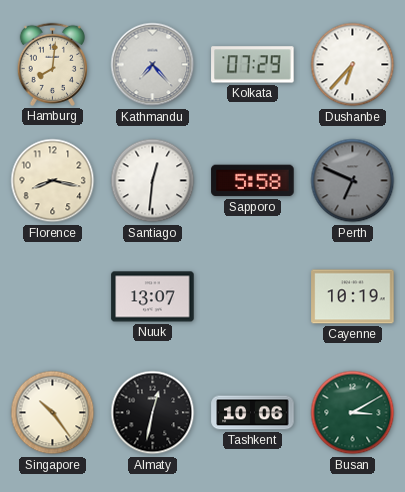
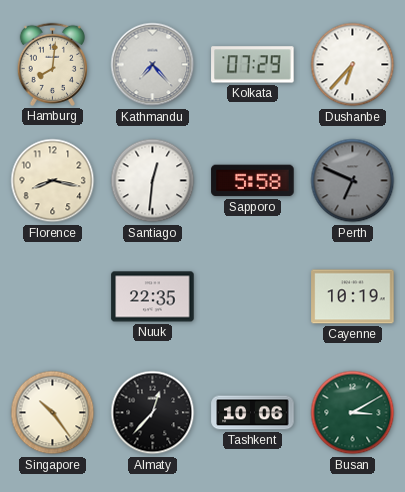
Nuuk: 13:07 -> 22:35
Almaty: 12:32 -> 12:37
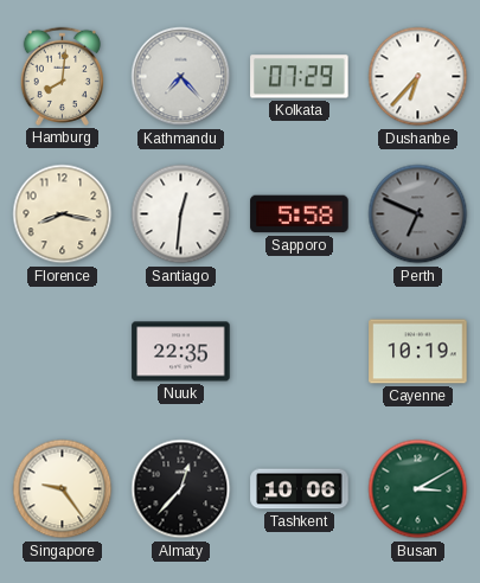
Singapore: 10:24 -> 9:24
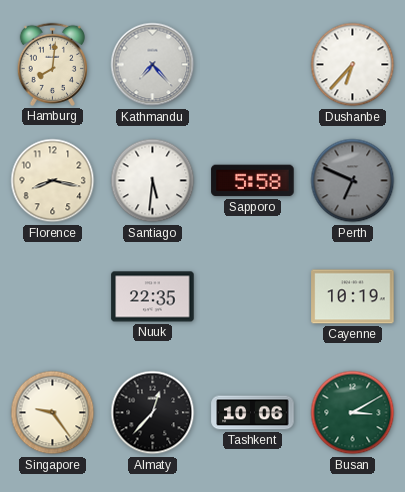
Kolkata: 07:29 -> none
Santiago: 12:31 -> 5:31
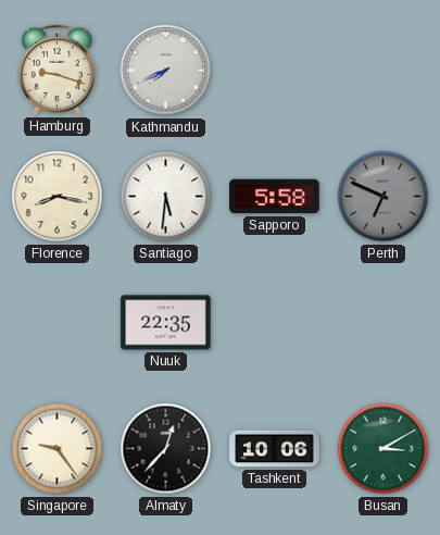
Hamburg: 8:01 -> 9:18
Kathmandu: 7:23 -> 7:41
Dushanbe: 6:37 -> none
Cayenne: 10:19 -> none
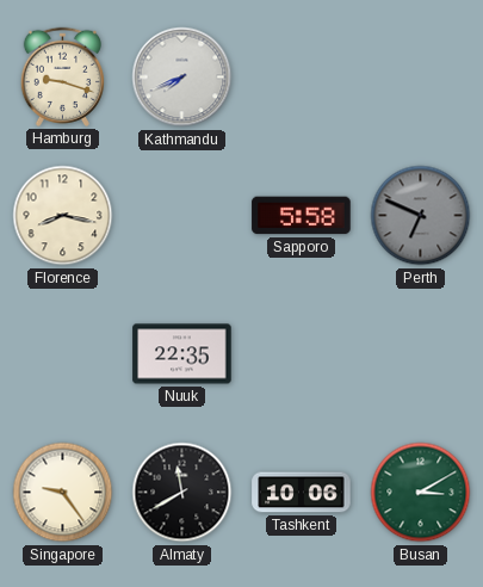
Santiago: 5:31 -> none
Almaty: 12:37 -> 11:40
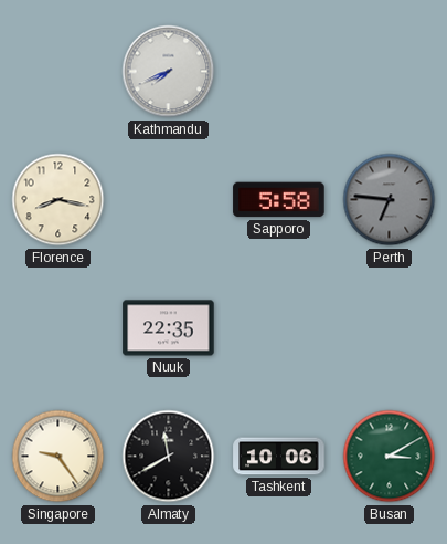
Hamburg: 9:18 -> none
Perth: 6:49 -> 6:46
